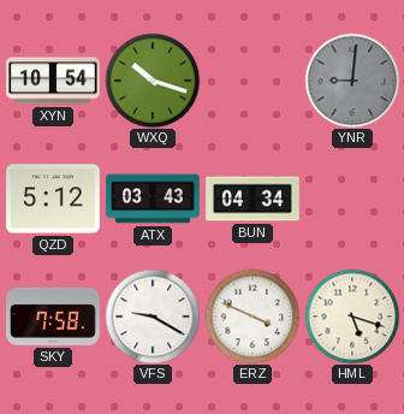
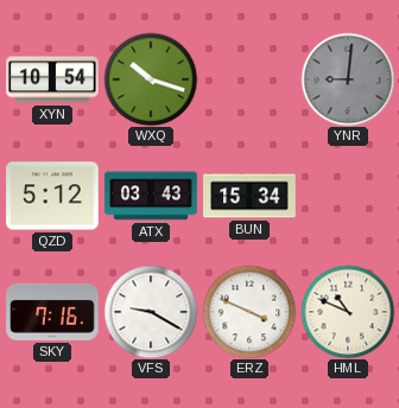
BUN: 04:34 -> 15:34
SKY: 7:58 -> 7:16
HML: 5:18 -> 10:49
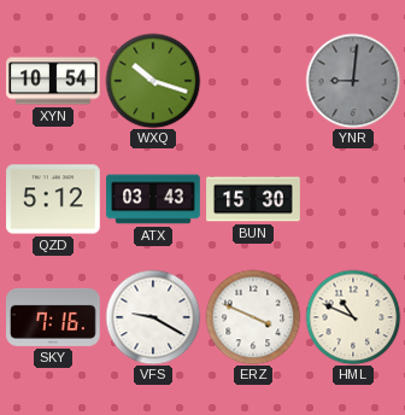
BUN: 15:34 -> 15:30
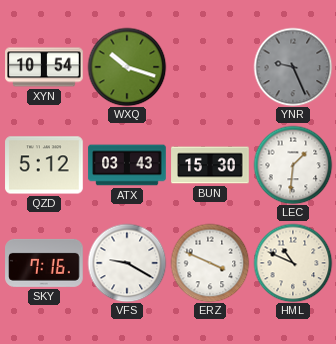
YNR: 9:01 -> 9:26
LEC: none -> 1:31
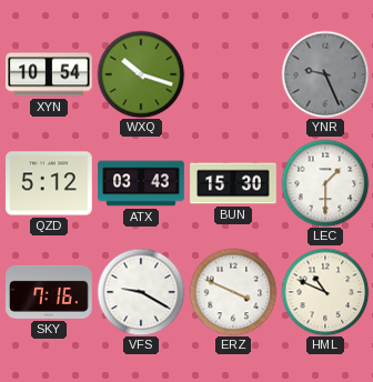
LEC: 1:31 -> 1:30
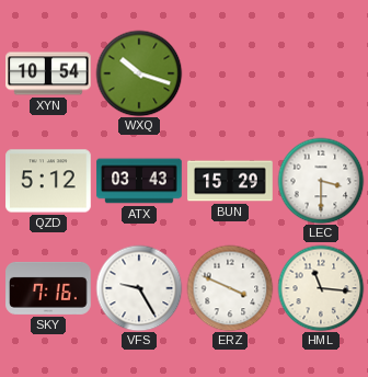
YNR: 9:26 -> none
BUN: 15:30 -> 15:29
LEC: 1:30 -> 3:30
VFS: 9:20 -> 9:25
HML: 10:49 -> 11:16
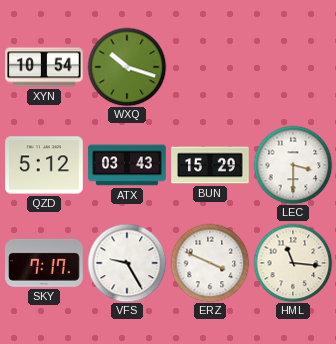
SKY: 7:16 -> 7:17
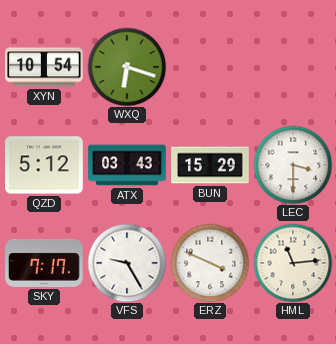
WXQ: 10:18 -> 6:18
HML: 11:16 -> 11:14
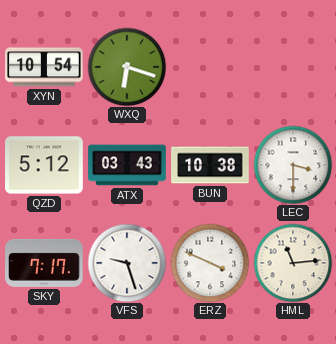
BUN: 15:29 -> 10:38
VFS: 9:25 -> 9:27
